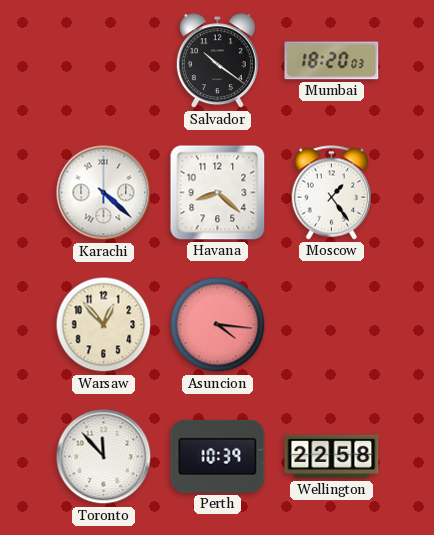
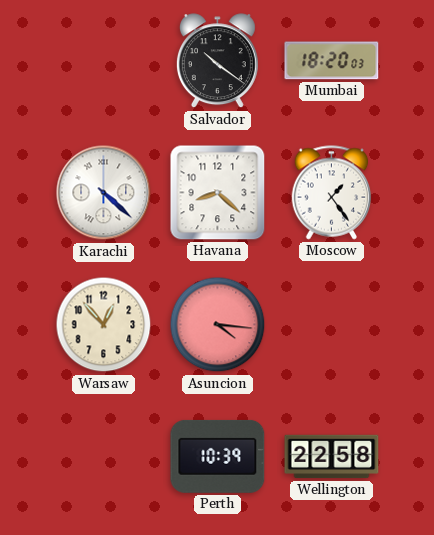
Toronto: 11:53 -> none
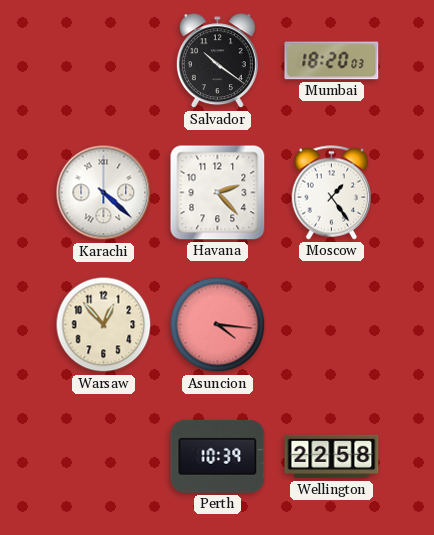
Havana: 8:22 -> 2:23
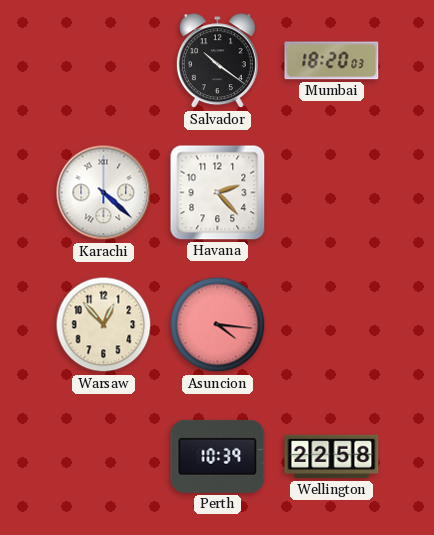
Moscow: 1:24 -> none
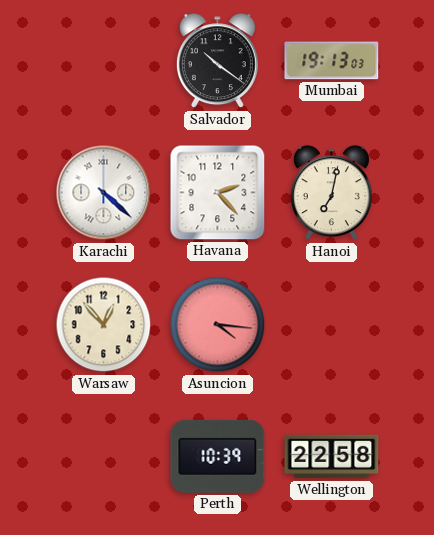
Mumbai: 18:20 -> 19:13
Hanoi: none -> 7:02
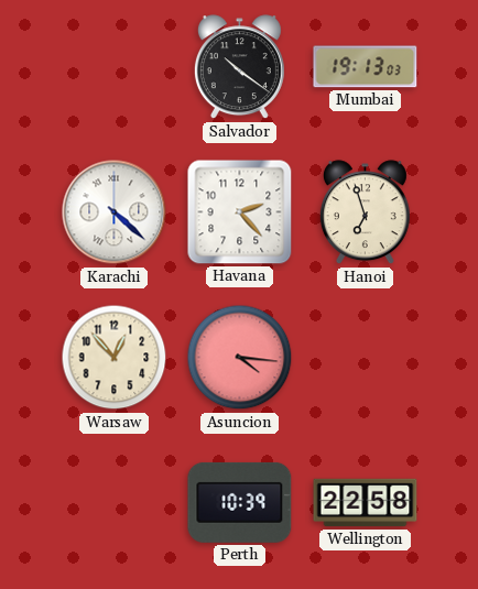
Hanoi: 7:02 -> 6:57
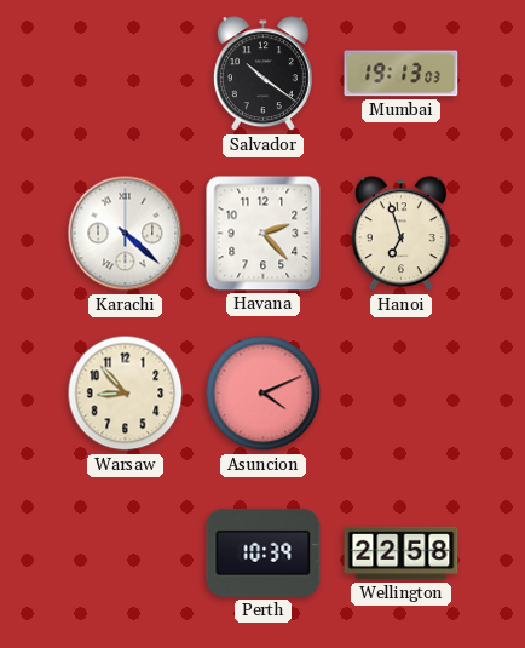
Warsaw: 12:53 -> 8:53
Asuncion: 4:16 -> 4:11
